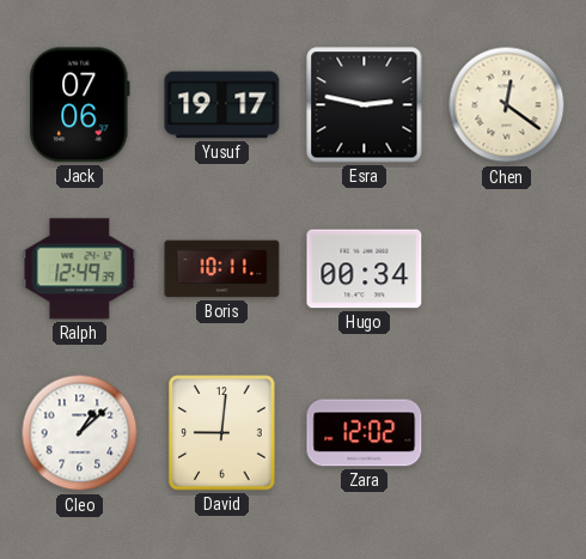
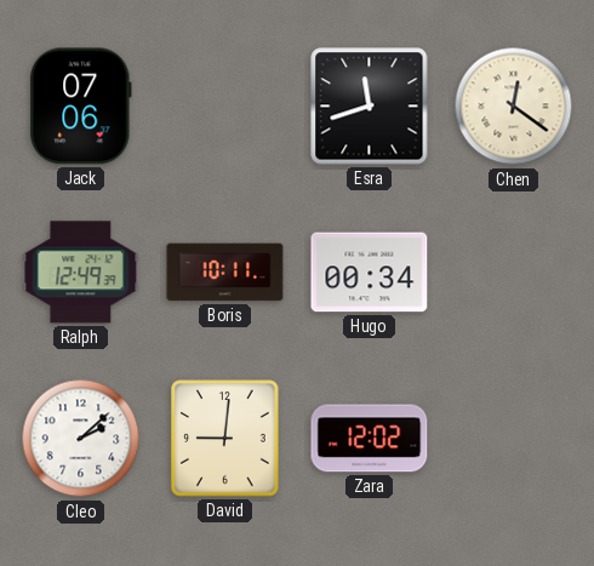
Yusuf: 19:17 -> none
Esra: 2:47 -> 11:42
Cleo: 1:08 -> 2:08
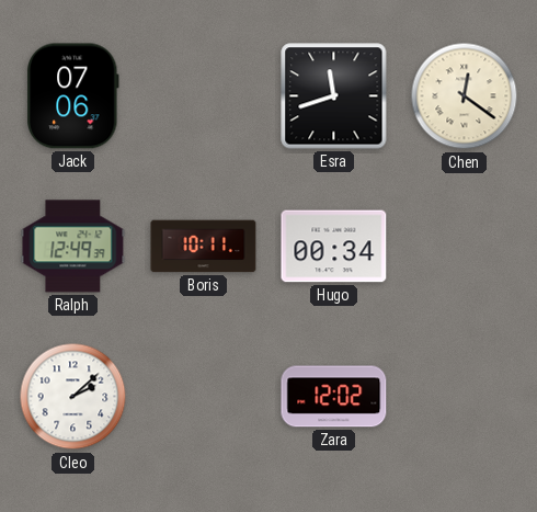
David: 9:01 -> none
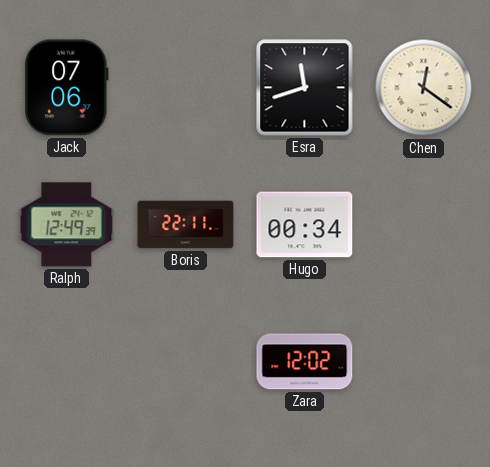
Boris: 10:11 -> 22:11
Cleo: 2:08 -> none
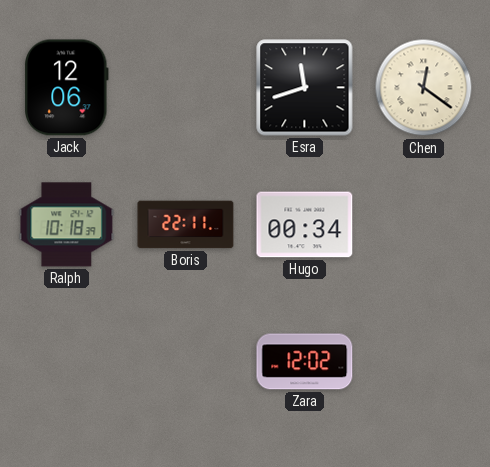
Jack: 07:06 -> 12:06
Ralph: 12:49 -> 10:18
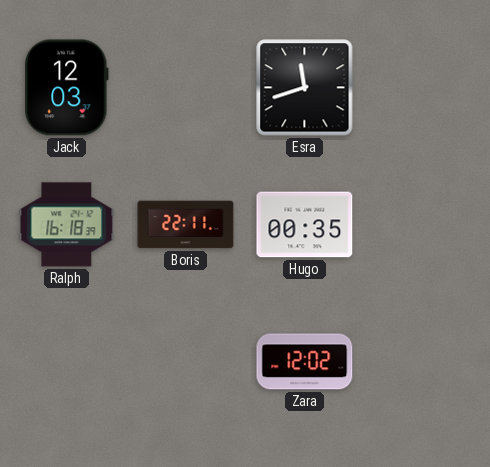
Jack: 12:06 -> 12:03
Chen: 12:21 -> none
Ralph: 10:18 -> 16:18
Hugo: 00:34 -> 00:35
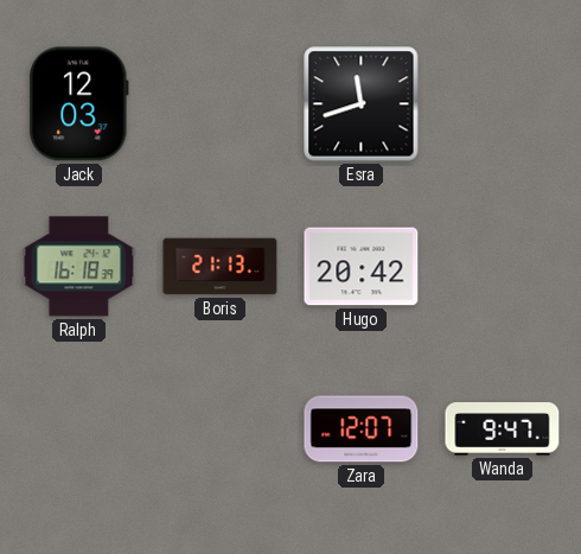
Boris: 22:11 -> 21:13
Hugo: 00:35 -> 20:42
Zara: 12:02 -> 12:07
Wanda: none -> 9:47
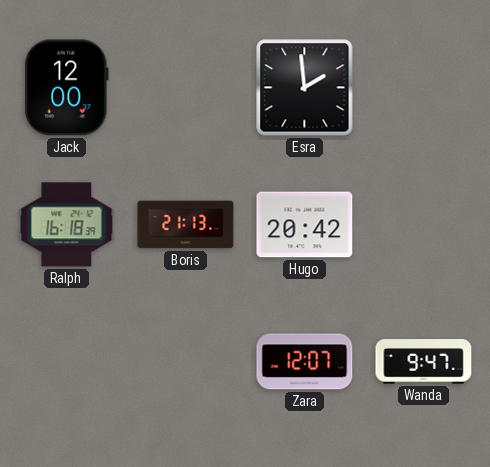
Jack: 12:03 -> 12:00
Esra: 11:42 -> 1:59
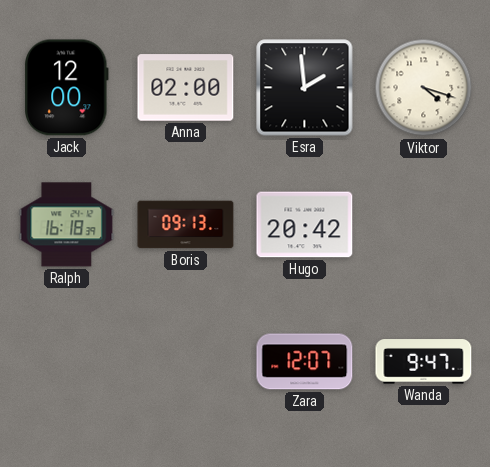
Anna: none -> 02:00
Viktor: none -> 4:18
Boris: 21:13 -> 09:13
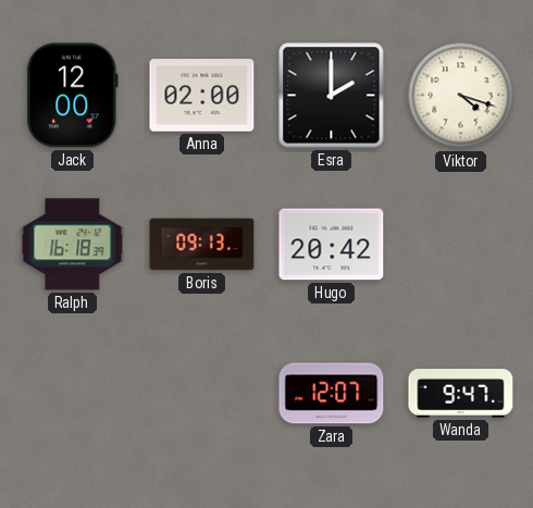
Esra: 1:59 -> 2:00
